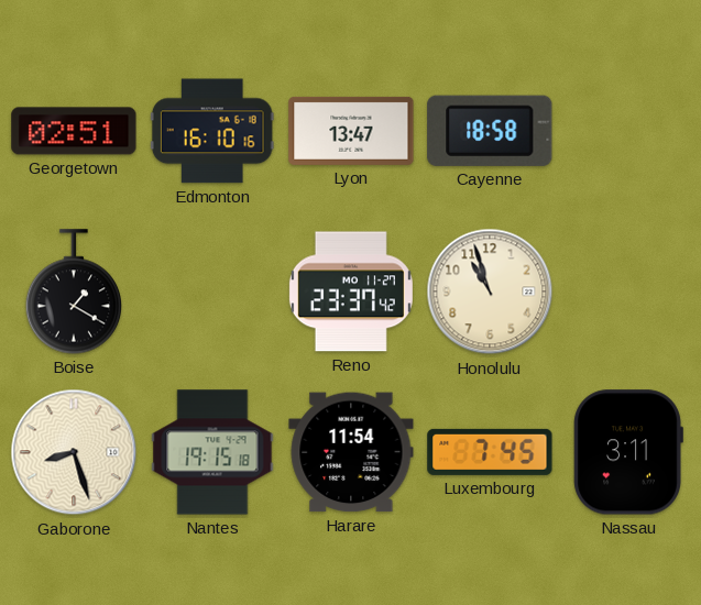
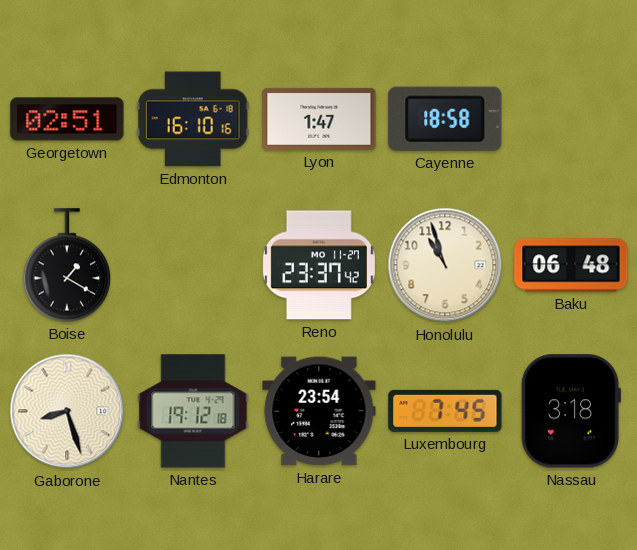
Lyon: 13:47 -> 1:47
Baku: none -> 06:48
Nantes: 19:15 -> 19:12
Harare: 11:54 -> 23:54
Nassau: 3:11 -> 3:18
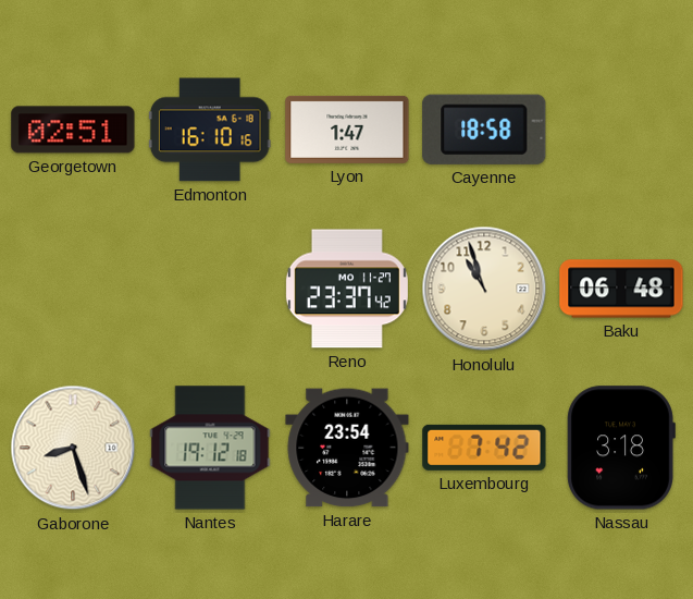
Boise: 1:20 -> none
Luxembourg: 7:45 -> 7:42
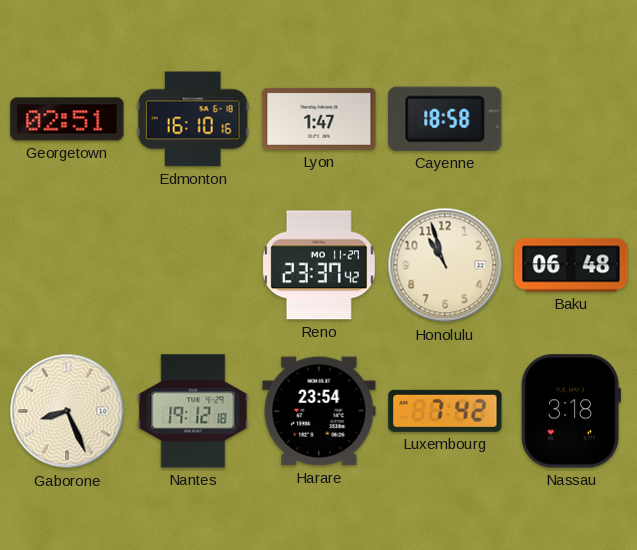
Gaborone: 8:27 -> 8:26
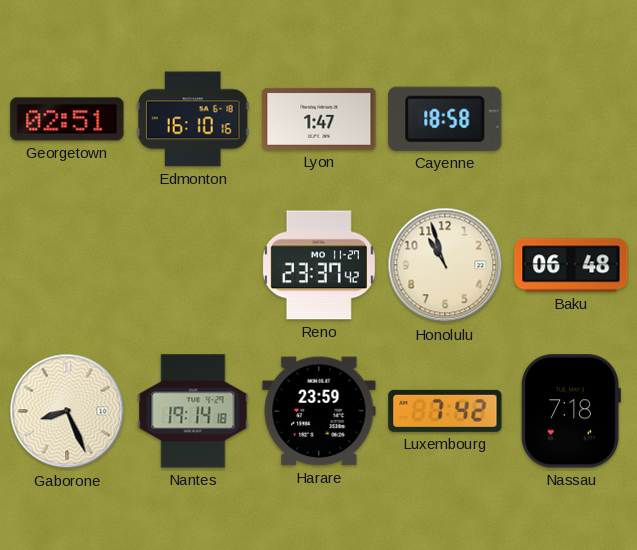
Nantes: 19:12 -> 19:14
Harare: 23:54 -> 23:59
Nassau: 3:18 -> 7:18
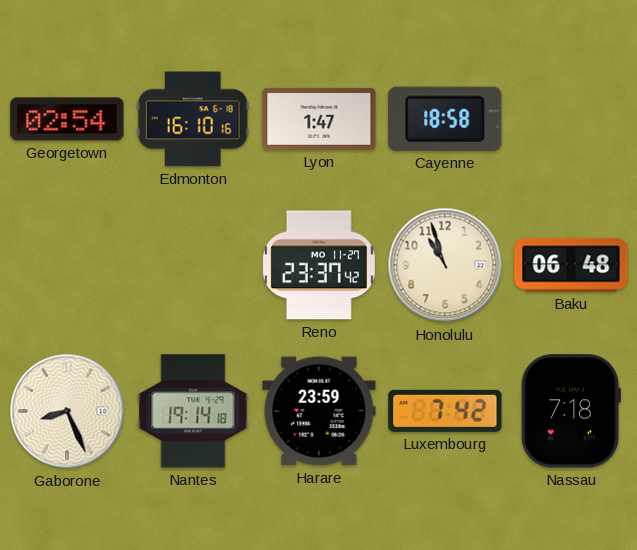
Georgetown: 02:51 -> 02:54
